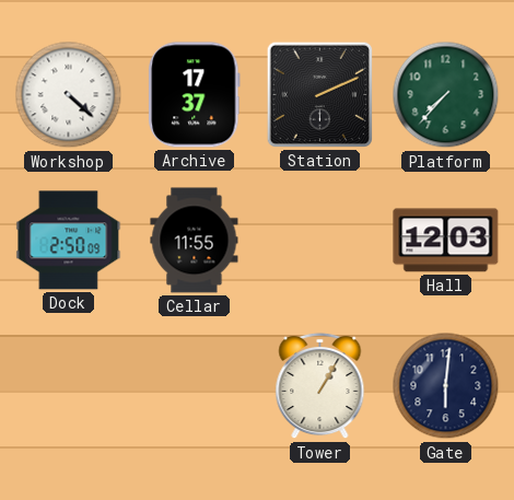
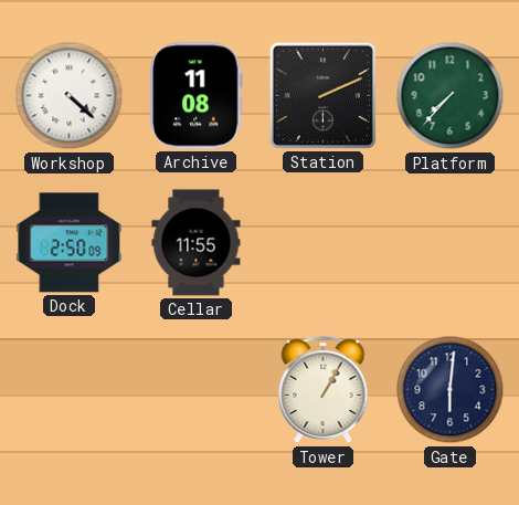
Archive: 17:37 -> 11:08
Hall: 12:03 -> none
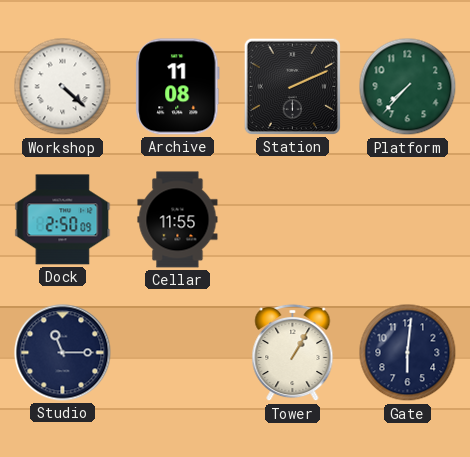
Studio: none -> 11:15
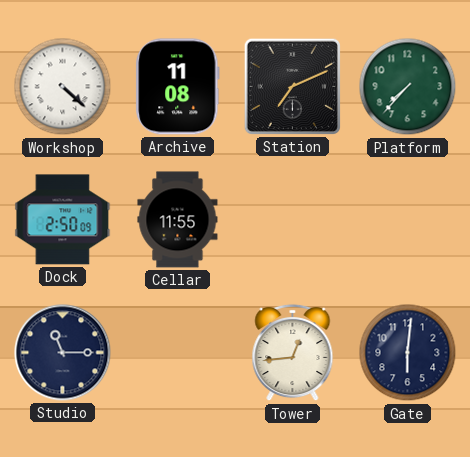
Station: 2:11 -> 7:11
Tower: 1:05 -> 12:44
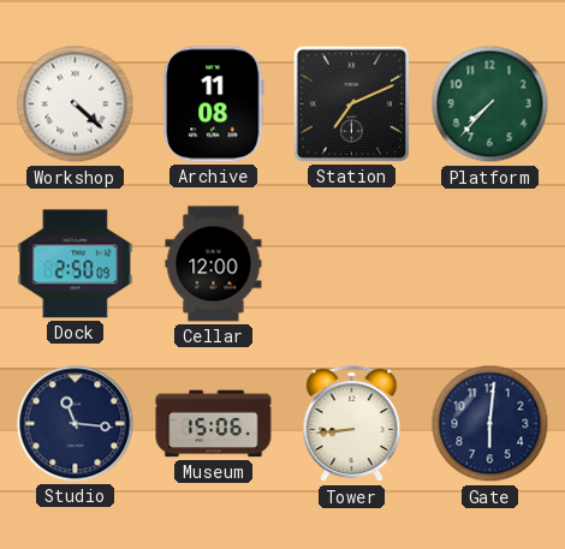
Cellar: 11:55 -> 12:00
Studio: 11:15 -> 11:16
Museum: none -> 15:06
Tower: 12:44 -> 8:44
